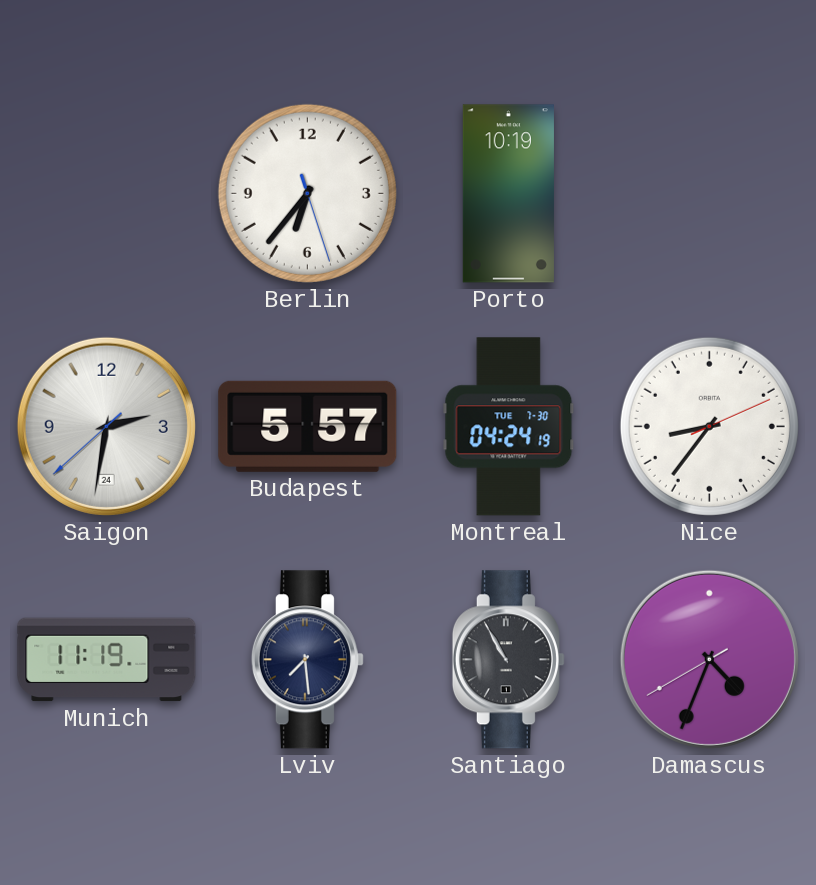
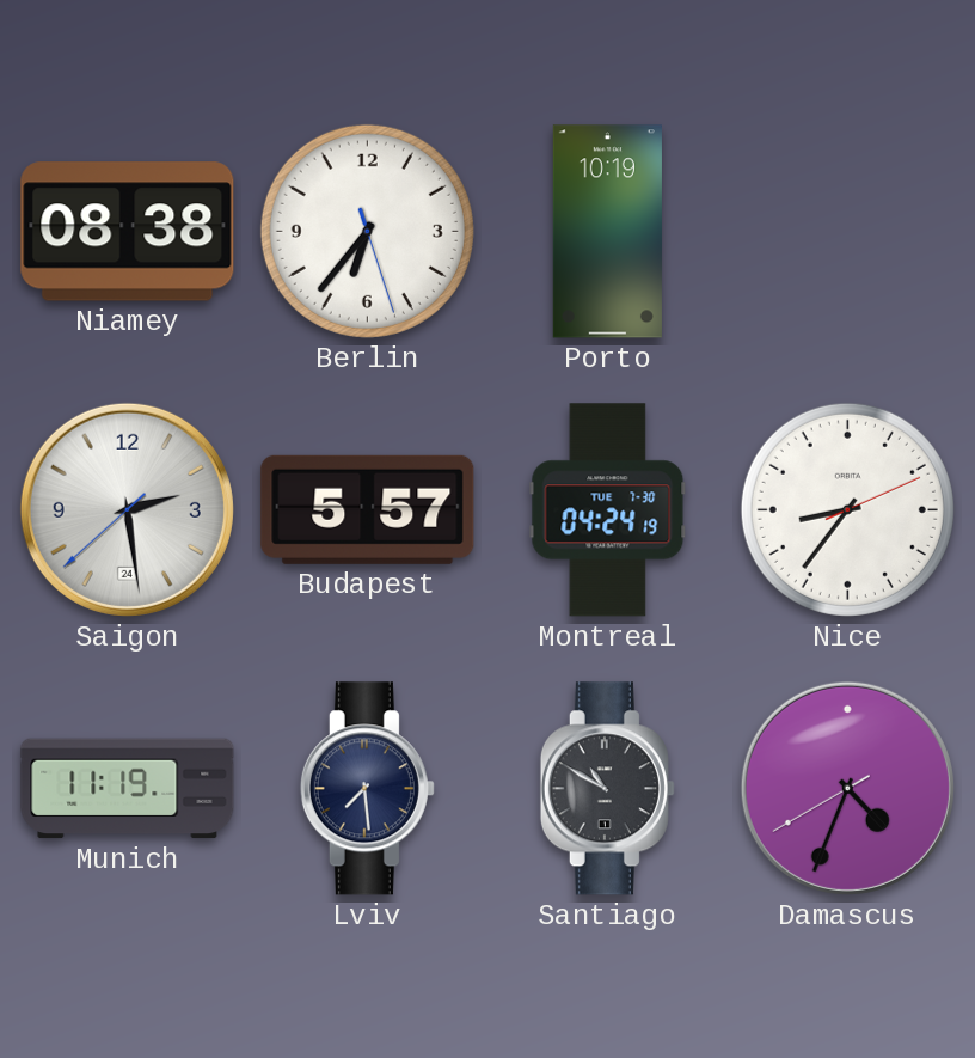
Niamey: none -> 08:38
Saigon: 2:31 -> 2:28
Santiago: 10:55 -> 10:50
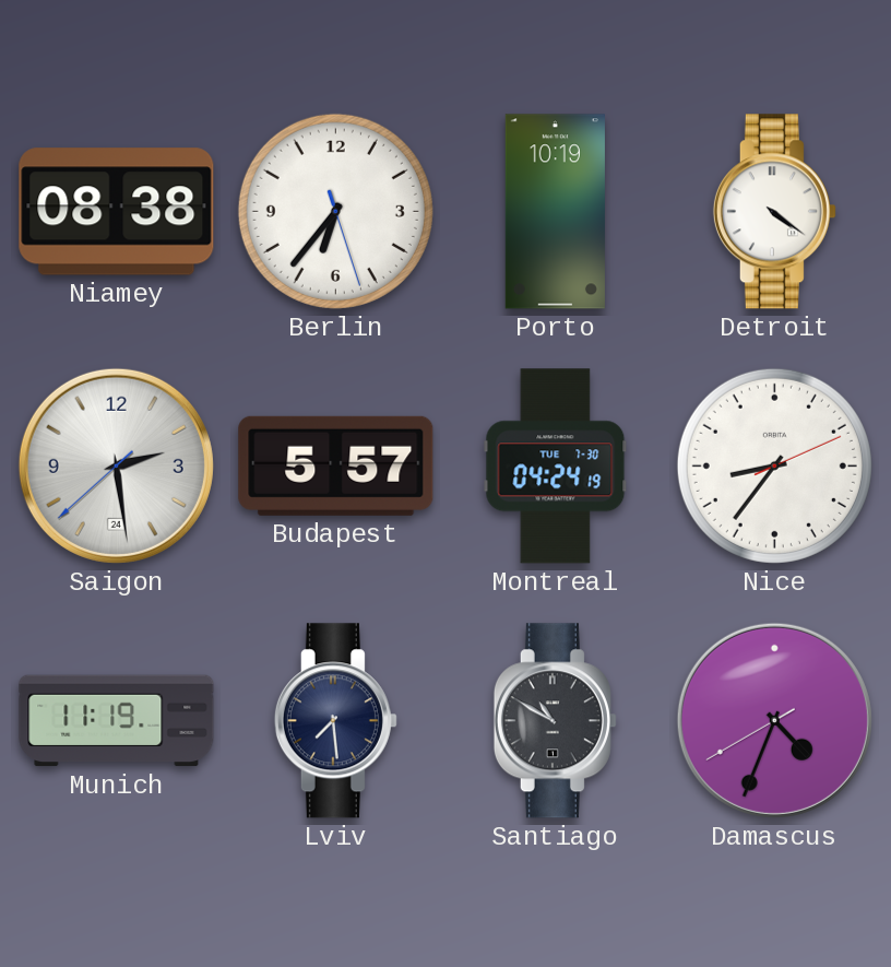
Detroit: none -> 4:21
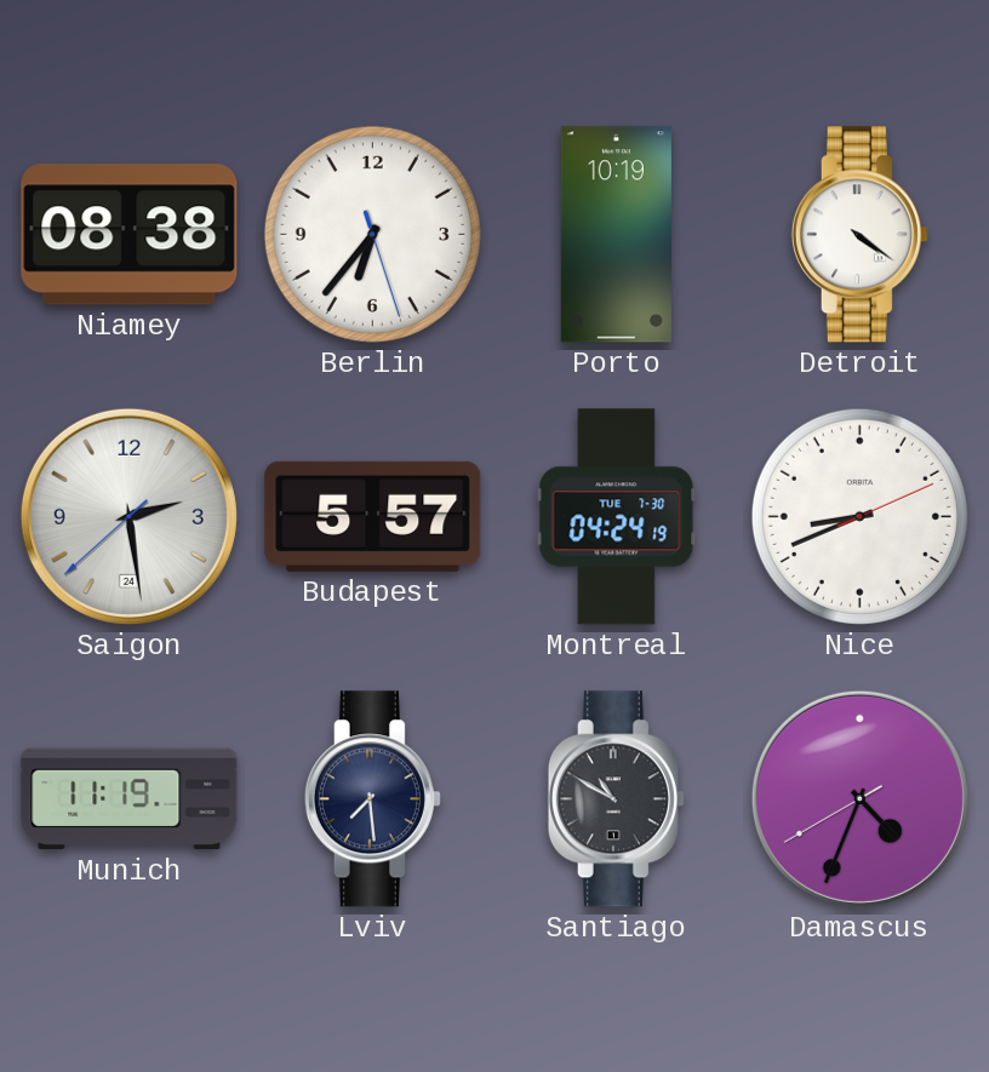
Nice: 8:36 -> 8:41
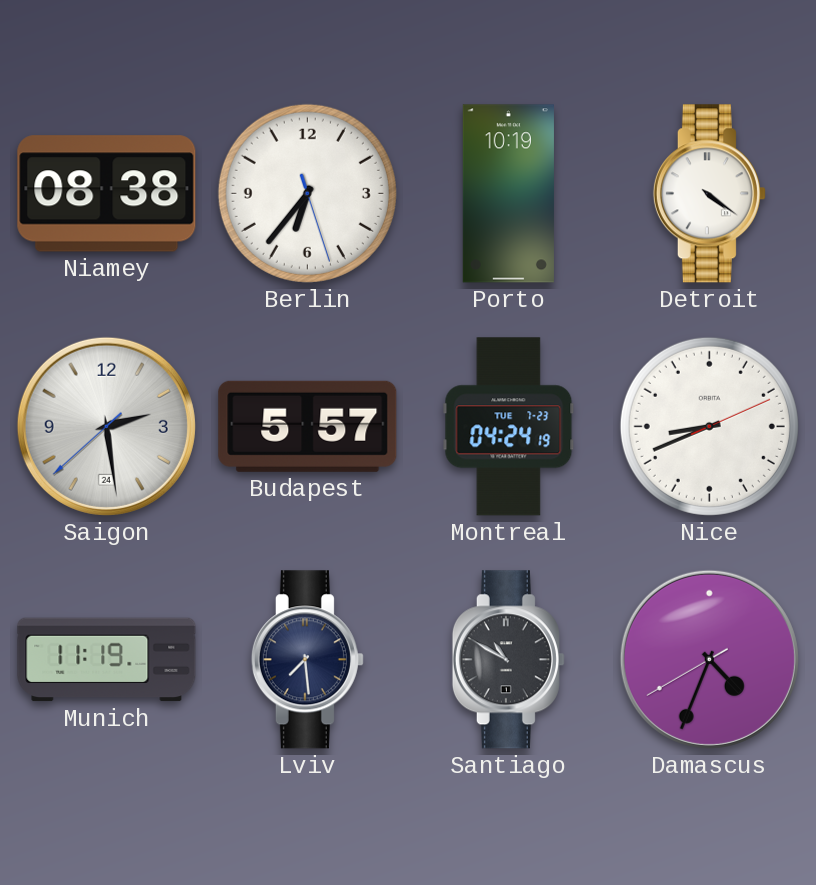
Montreal date: TUE 7-30 -> TUE 7-23
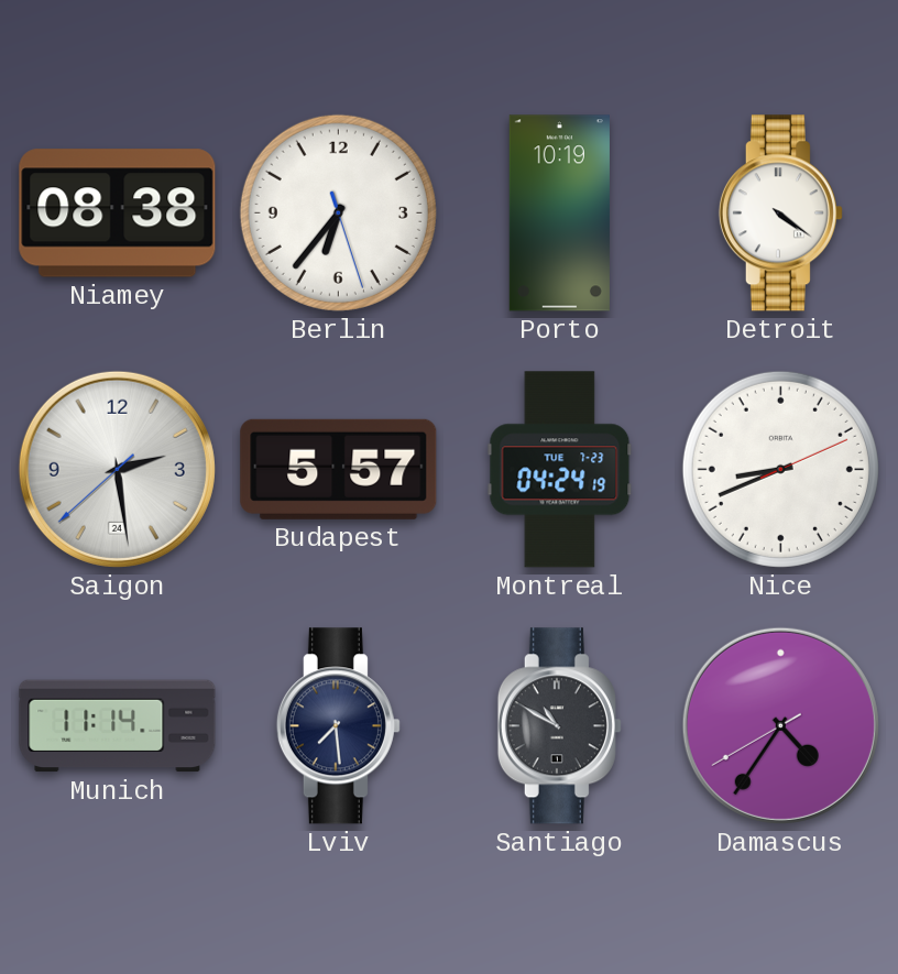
Munich: 11:19 -> 11:14
Damascus: 4:33 -> 4:35
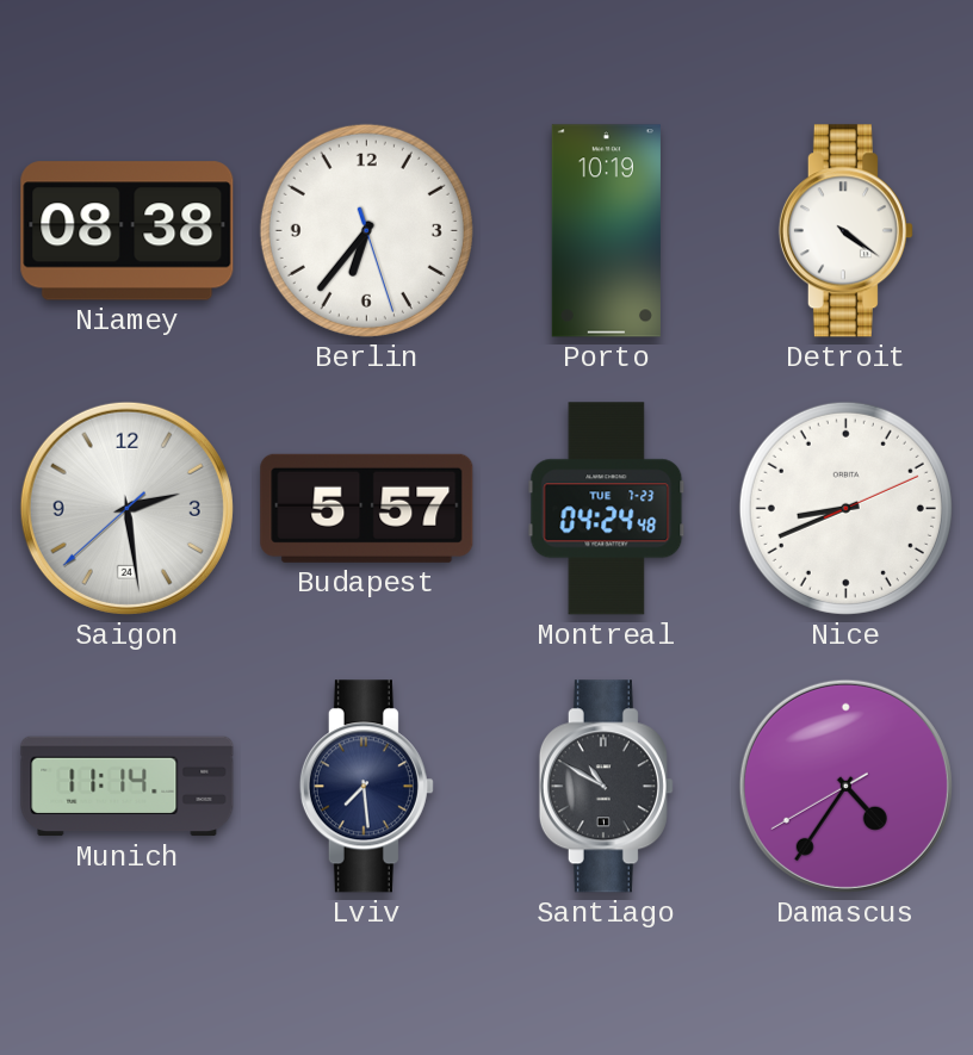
Montreal: 04:24:19 -> 04:24:48
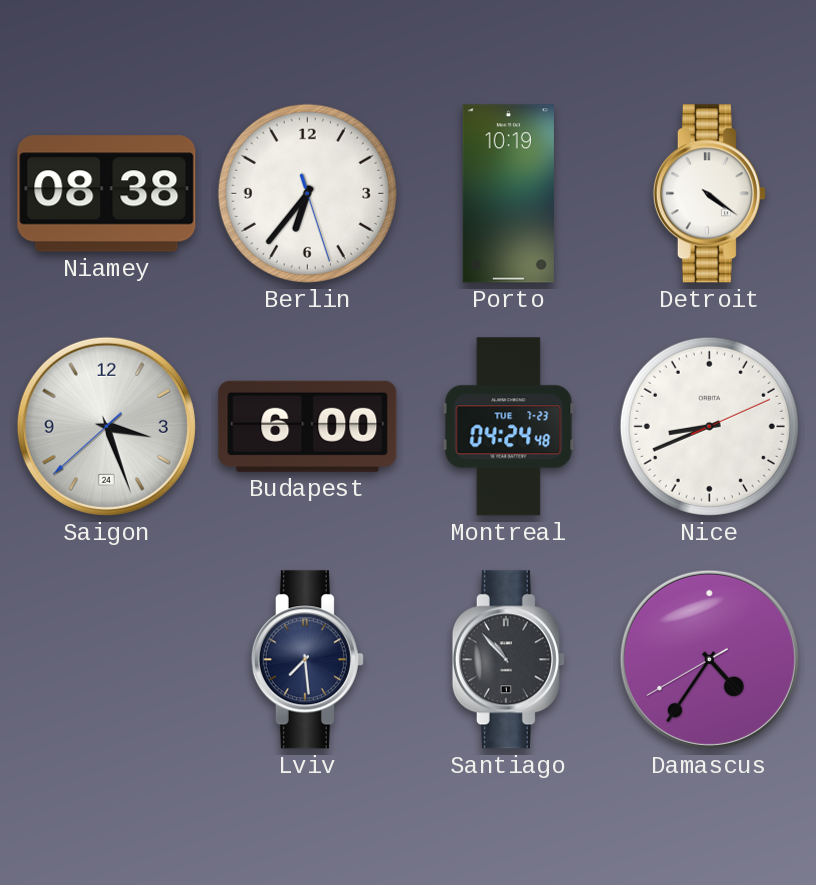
Saigon: 2:28 -> 3:26
Budapest: 5:57 -> 6:00
Munich: 11:14 -> none
Santiago: 10:50 -> 10:53
